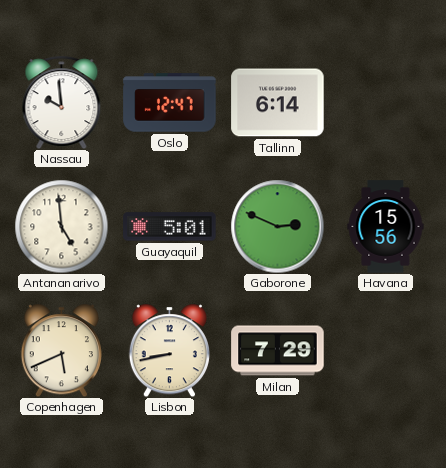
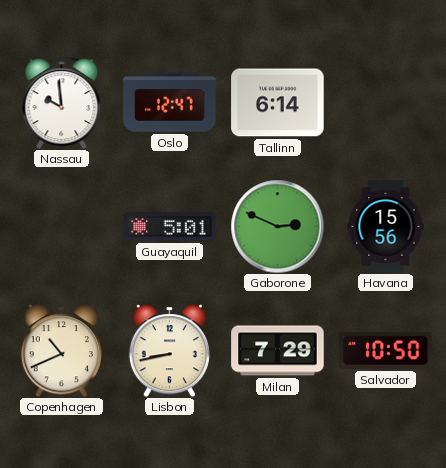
Antananarivo: 4:59 -> none
Copenhagen: 5:41 -> 10:41
Salvador: none -> 10:50
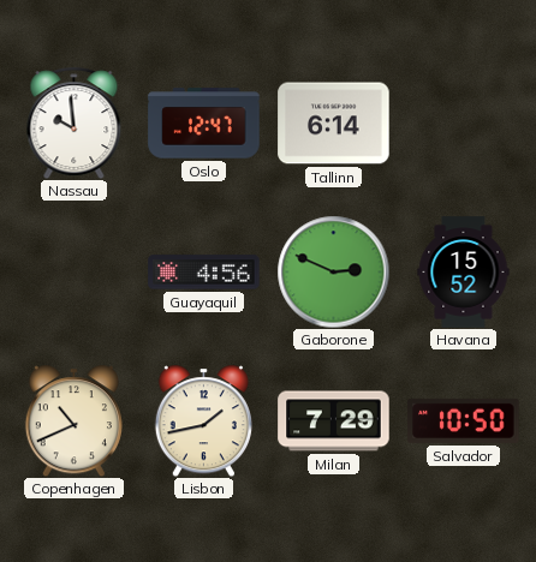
Guayaquil: 5:01 -> 4:56
Havana: 15:56 -> 15:52
Lisbon: 8:43 -> 1:43
